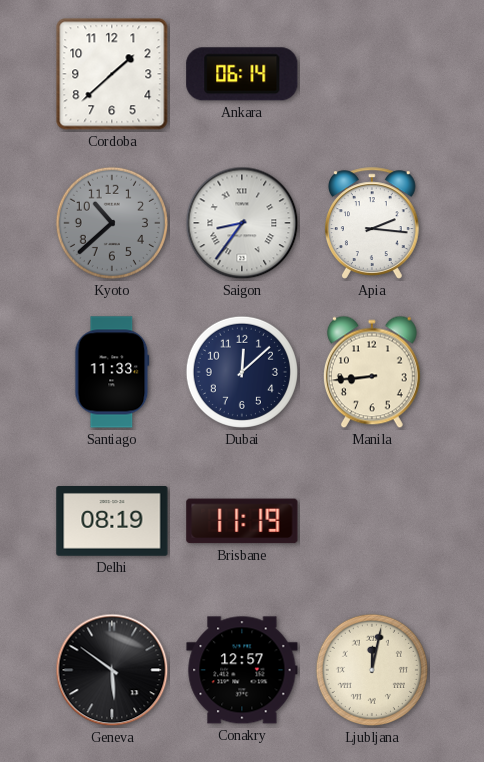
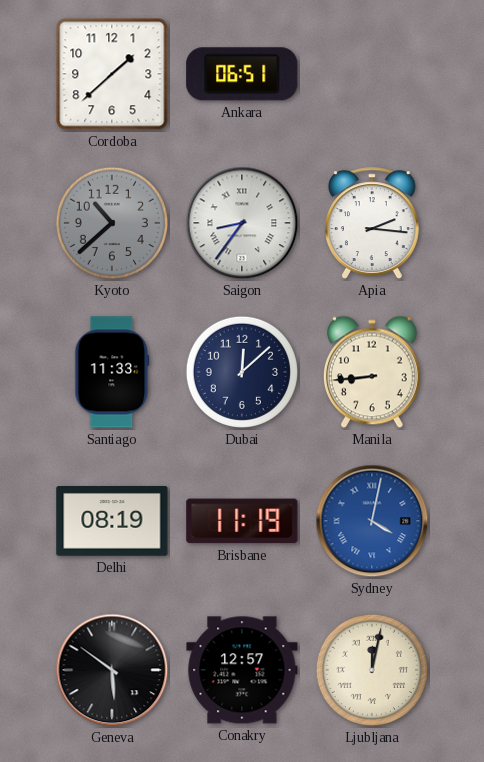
Ankara: 06:14 -> 06:51
Sydney: none -> 4:02
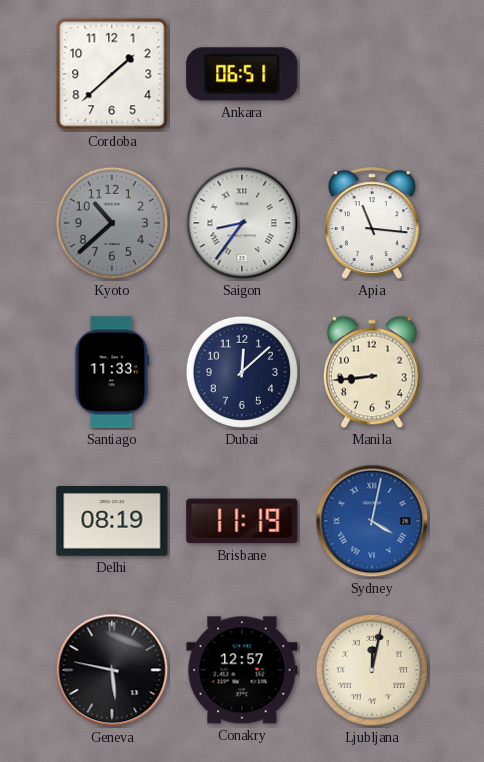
Apia: 2:16 -> 11:16
Geneva: 5:51 -> 5:47
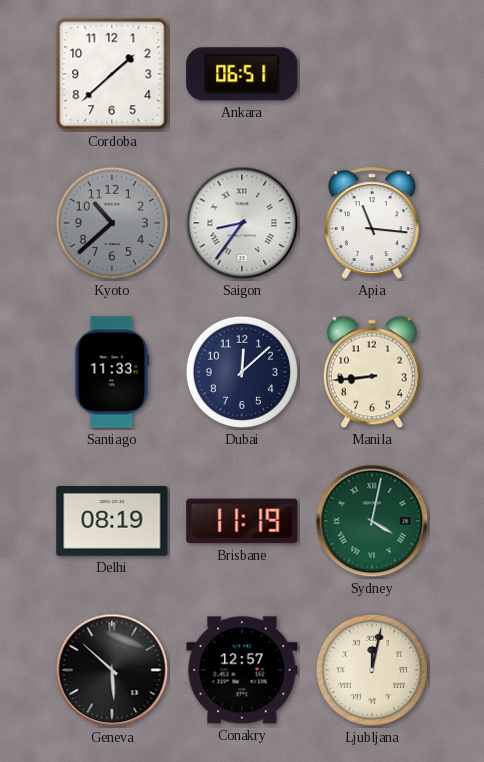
Sydney dial: blue -> green
Geneva: 5:47 -> 5:52
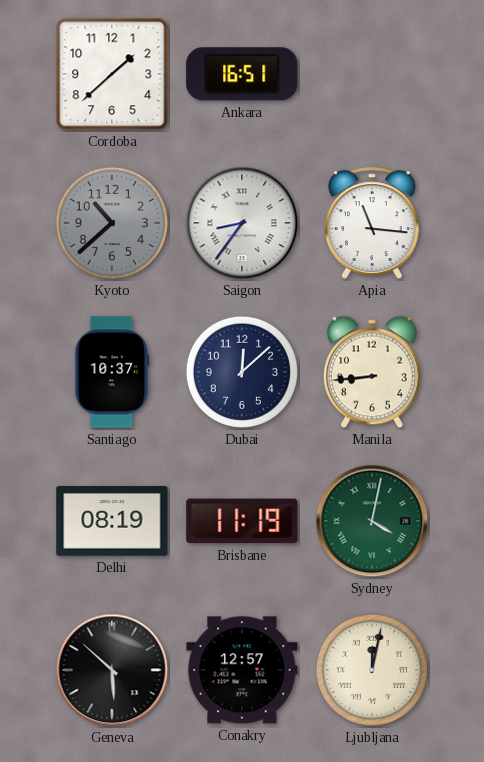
Ankara: 06:51 -> 16:51
Santiago: 11:33 -> 10:37
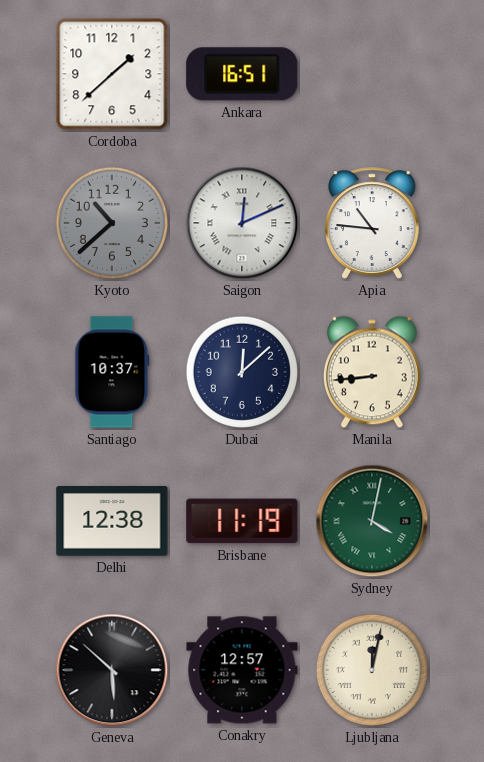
Saigon: 8:36 -> 12:11
Apia: 11:16 -> 10:46
Delhi: 08:19 -> 12:38
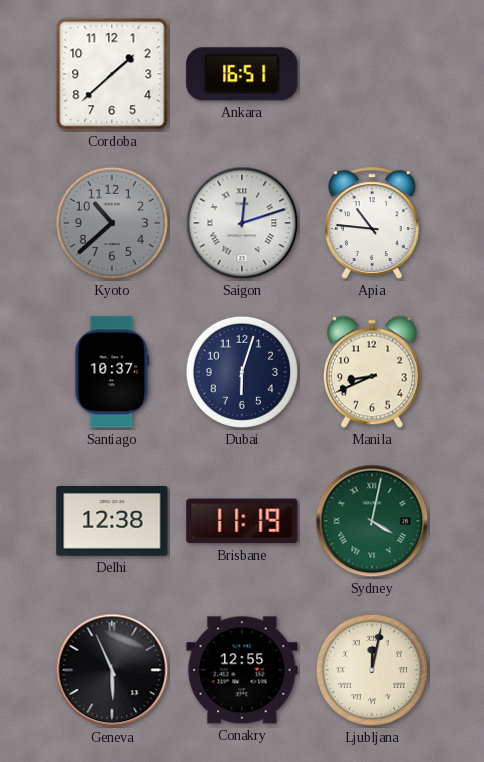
Saigon: 12:11 -> 12:12
Dubai: 12:08 -> 6:03
Manila: 8:44 -> 8:41
Geneva: 5:52 -> 5:56
Conakry: 12:57 -> 12:55
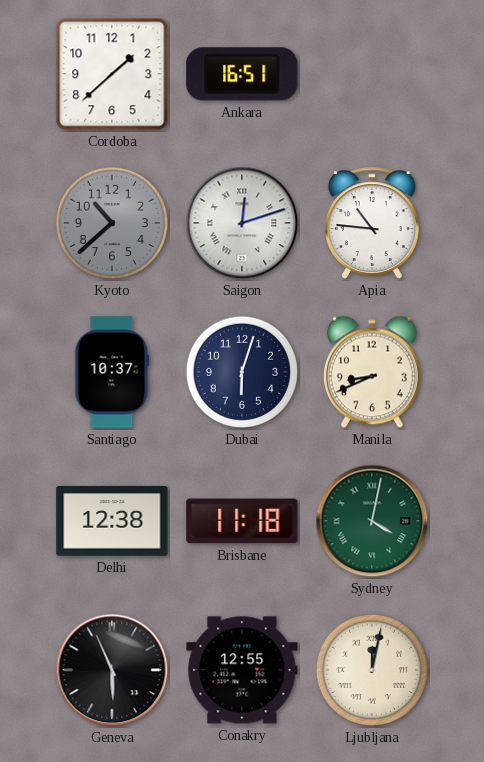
Brisbane: 11:19 -> 11:18
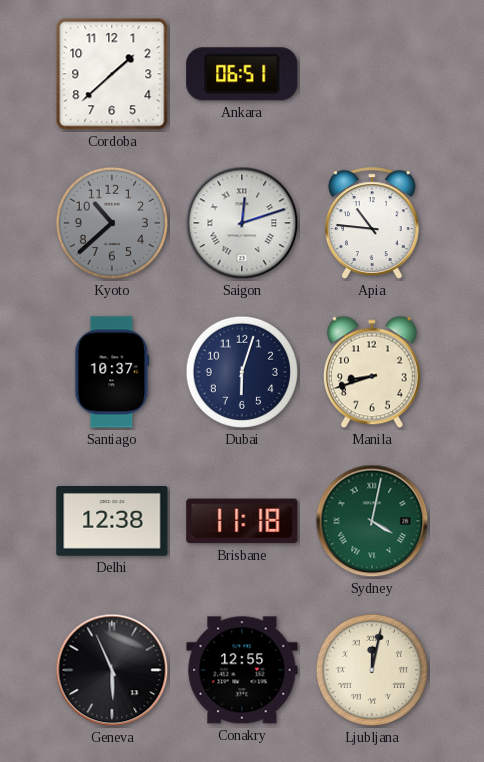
Ankara: 16:51 -> 06:51
Manila: 8:41 -> 8:42
